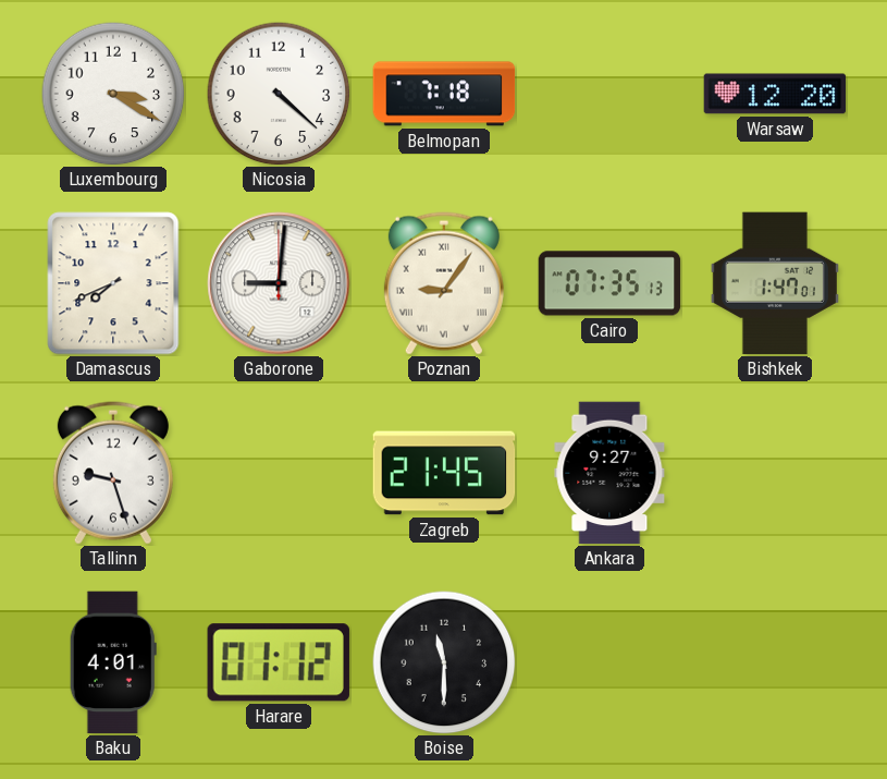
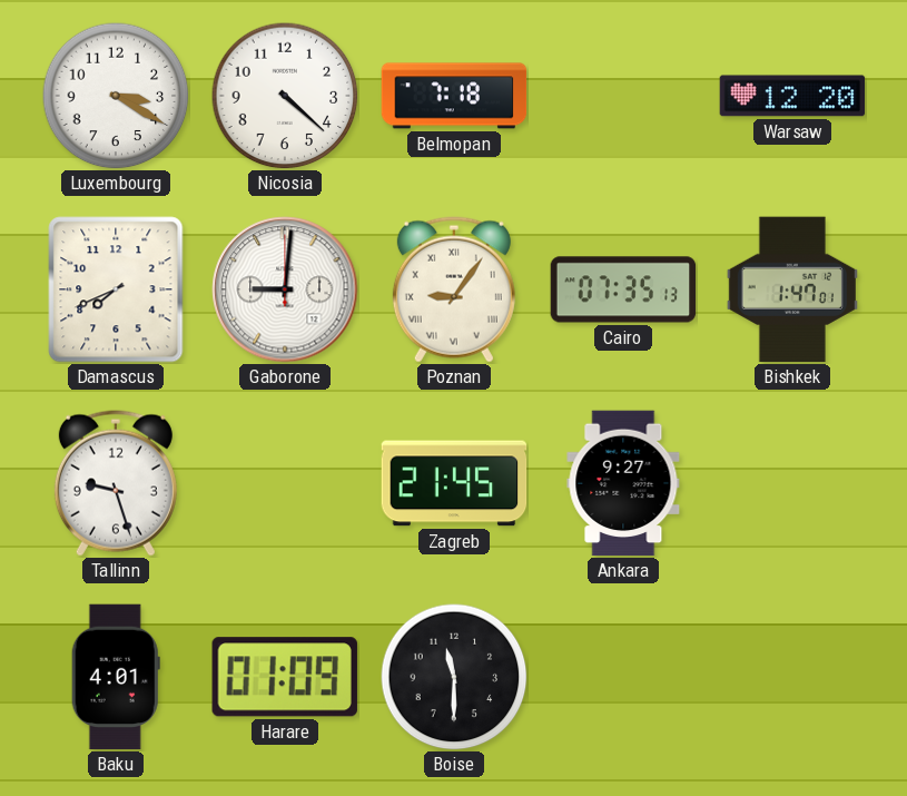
Harare: 01:12 -> 01:09
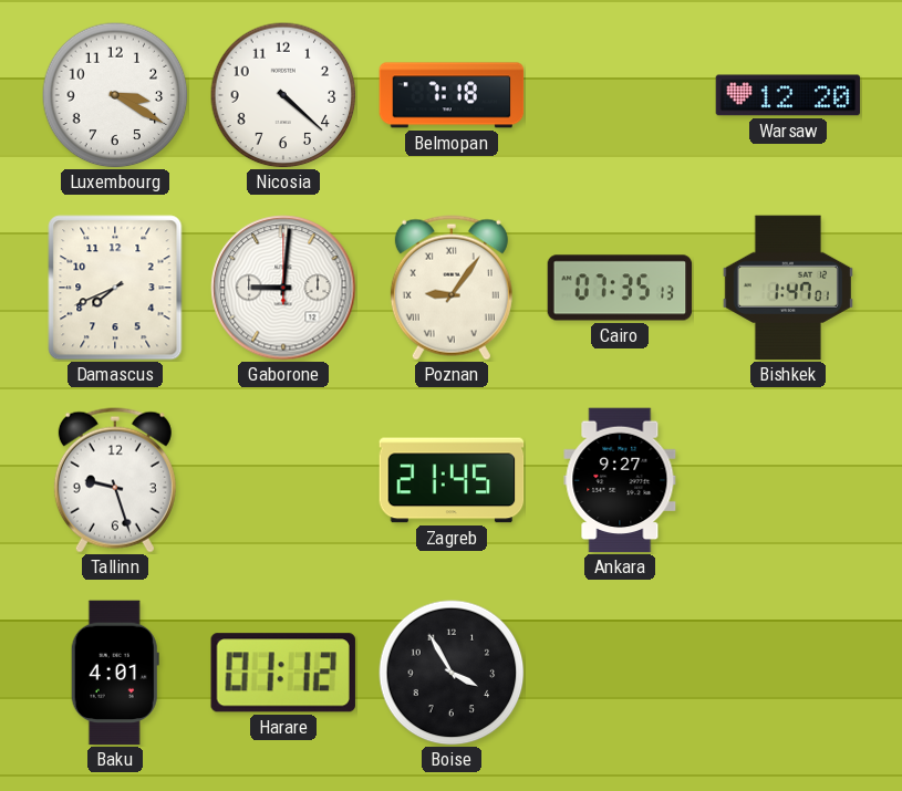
Harare: 01:09 -> 01:12
Boise: 11:30 -> 3:55
